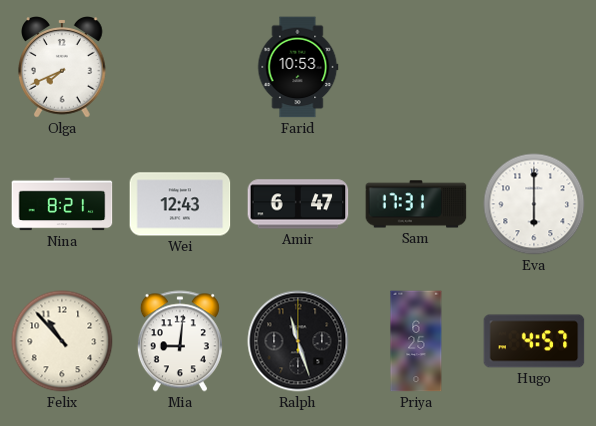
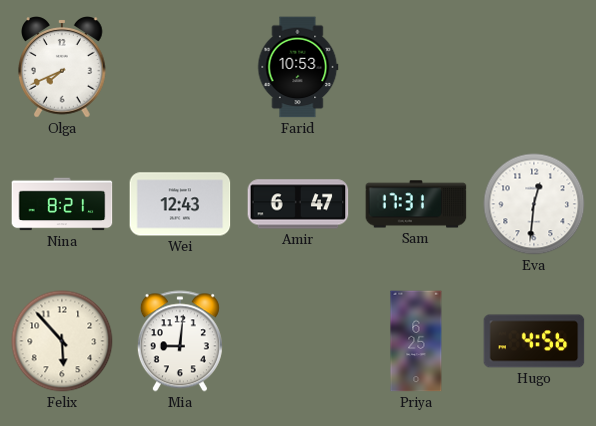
Eva: 6:00 -> 12:31
Felix: 10:53 -> 5:53
Ralph: 11:27 -> none
Hugo: 4:57 -> 4:56
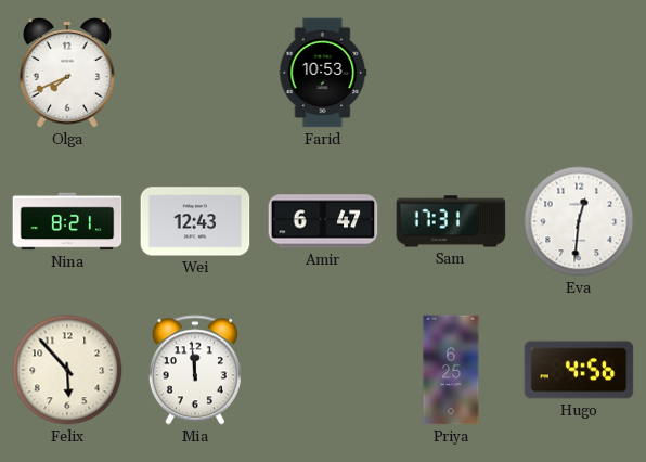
Mia: 9:01 -> 11:59
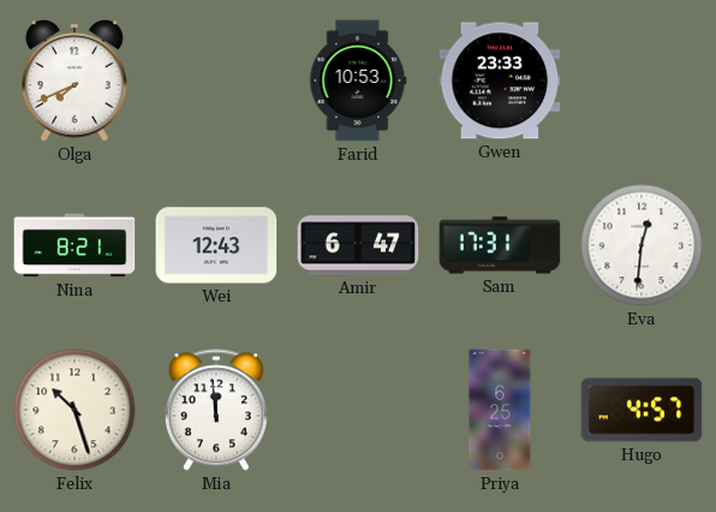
Gwen: none -> 23:33
Felix: 5:53 -> 10:27
Hugo: 4:56 -> 4:57
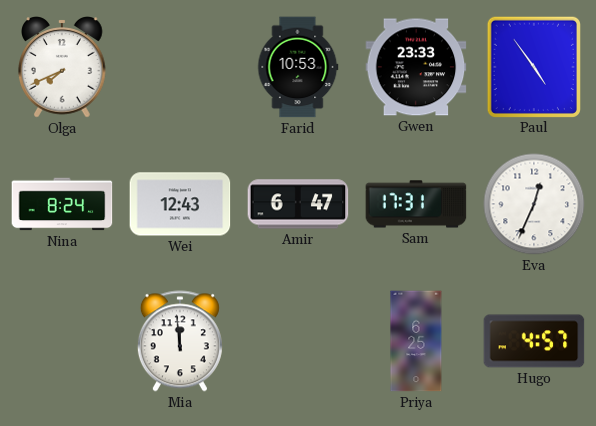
Paul: none -> 4:54
Nina: 8:21 -> 8:24
Eva: 12:31 -> 12:34
Felix: 10:27 -> none
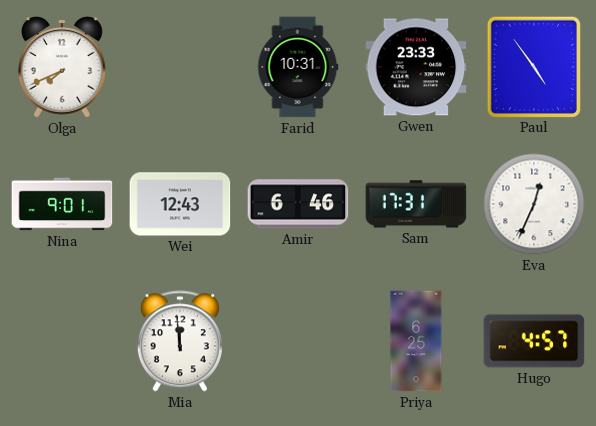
Farid: 10:53 -> 10:31
Nina: 8:24 -> 9:01
Amir: 6:47 -> 6:46
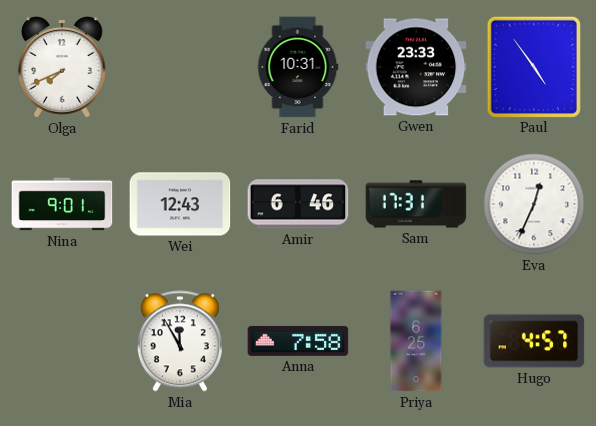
Mia: 11:59 -> 11:55
Anna: none -> 7:58
